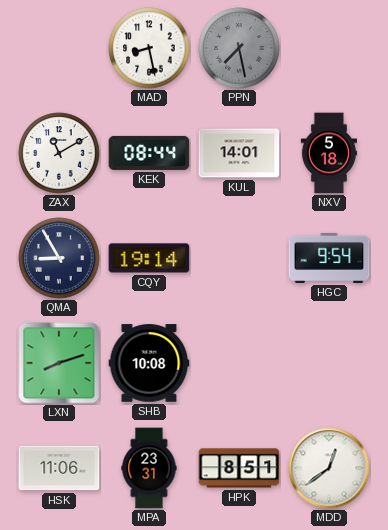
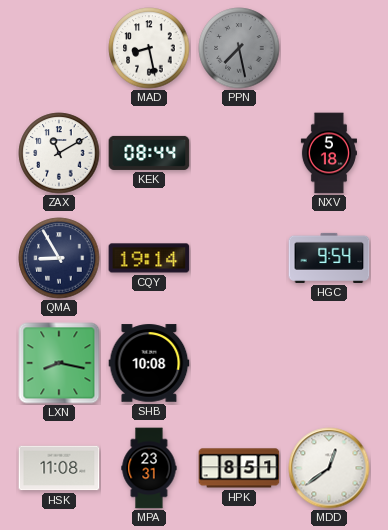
KUL: 14:01 -> none
LXN: 8:12 -> 8:17
HSK: 11:06 -> 11:08
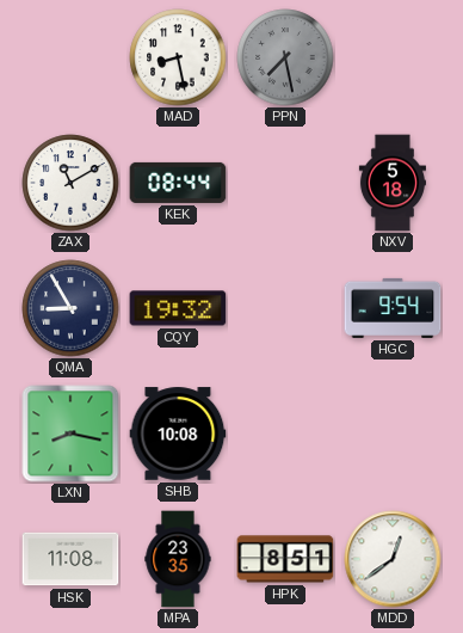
CQY: 19:14 -> 19:32
MPA: 23:31 -> 23:35
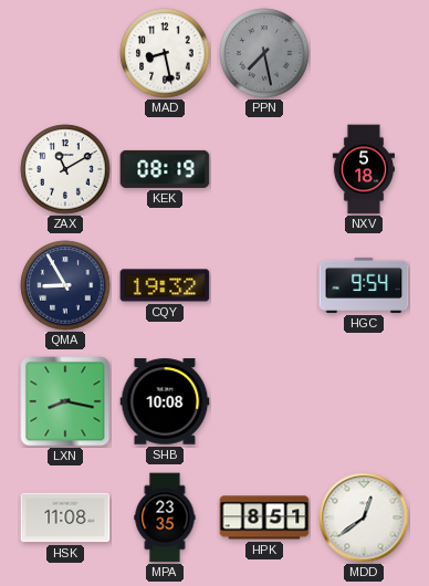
KEK: 08:44 -> 08:19
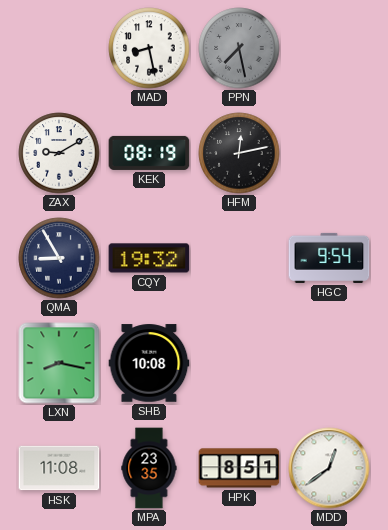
ZAX: 11:10 -> 9:10
HFM: none -> 12:13
NXV: 5:18 -> none
